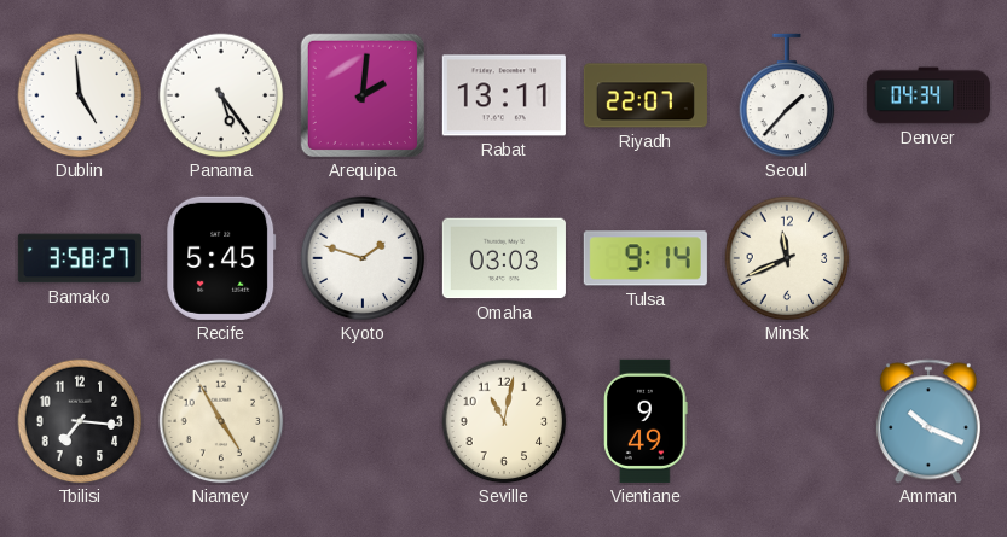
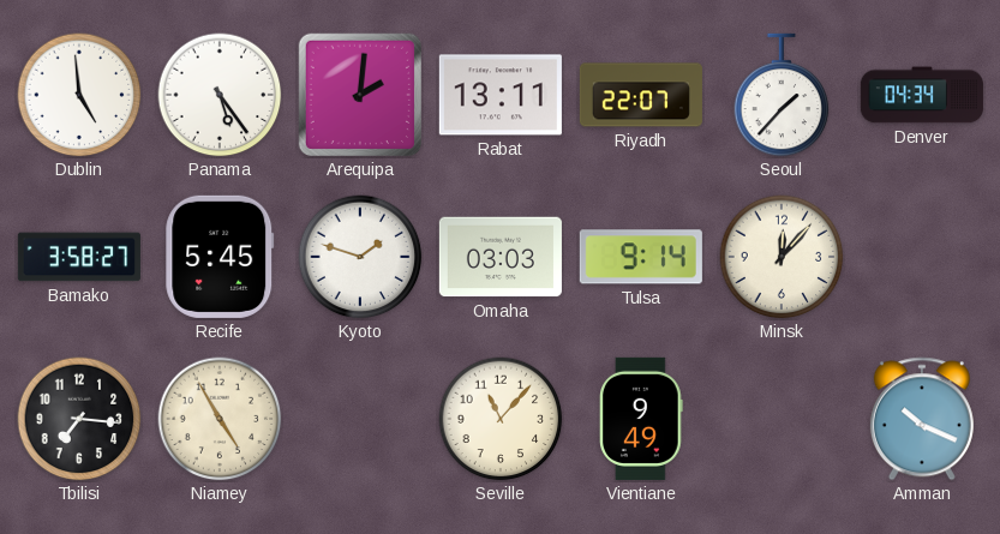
Minsk: 11:41 -> 12:07
Seville: 11:02 -> 11:07
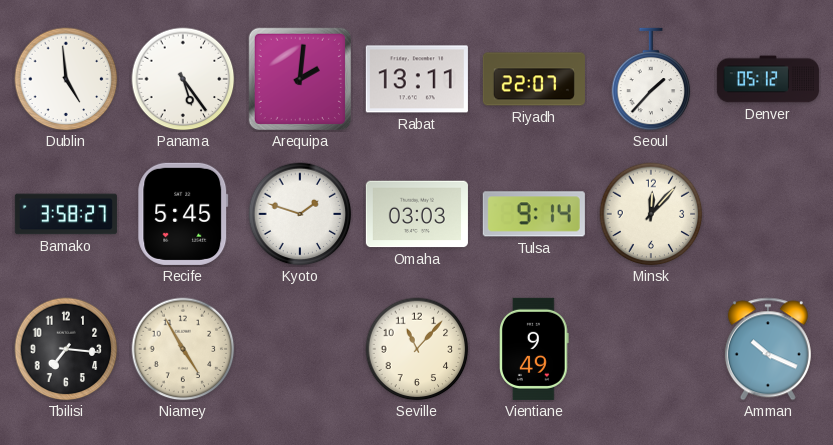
Denver: 04:34 -> 05:12
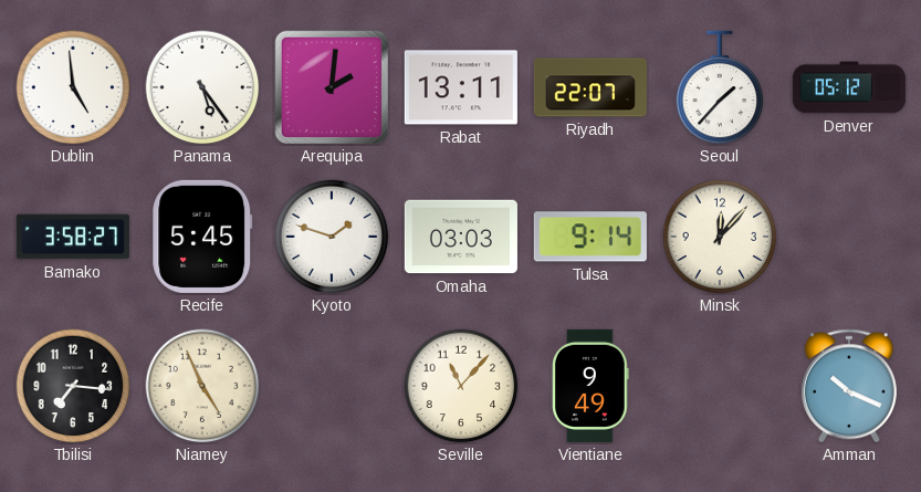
Niamey: 4:55 -> 4:56
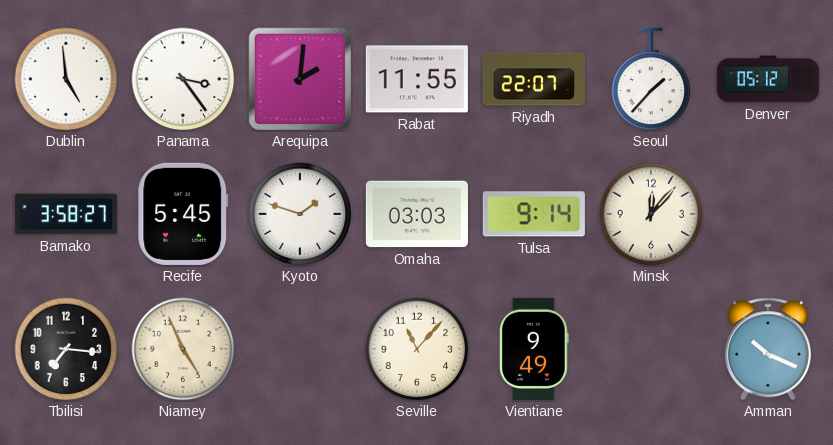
Panama: 5:24 -> 3:24
Rabat: 13:11 -> 11:55
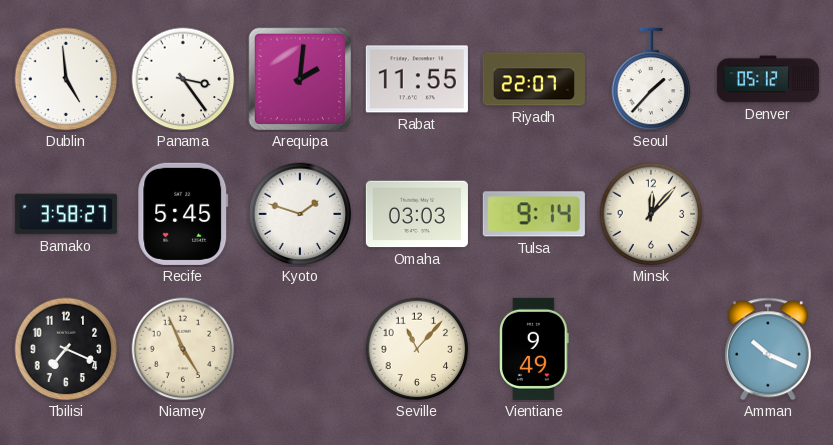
Tbilisi: 7:16 -> 7:19
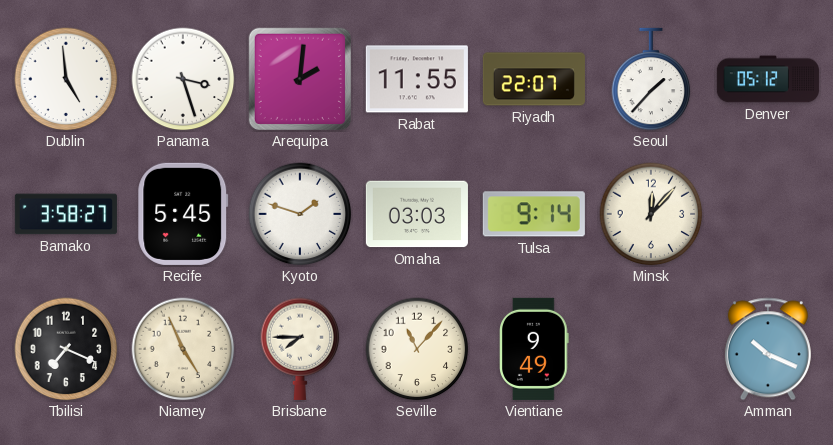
Panama: 3:24 -> 3:27
Brisbane: none -> 7:45
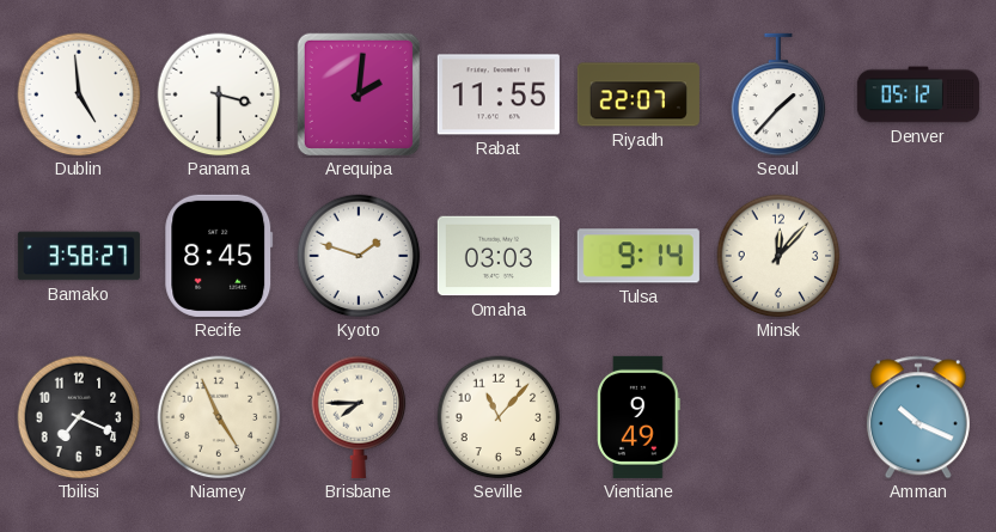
Panama: 3:27 -> 3:30
Recife: 5:45 -> 8:45
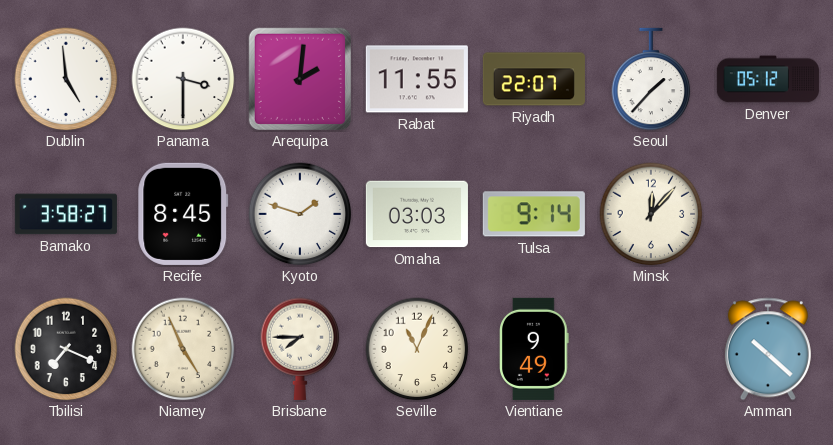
Seville: 11:07 -> 11:04
Amman: 10:19 -> 10:22
